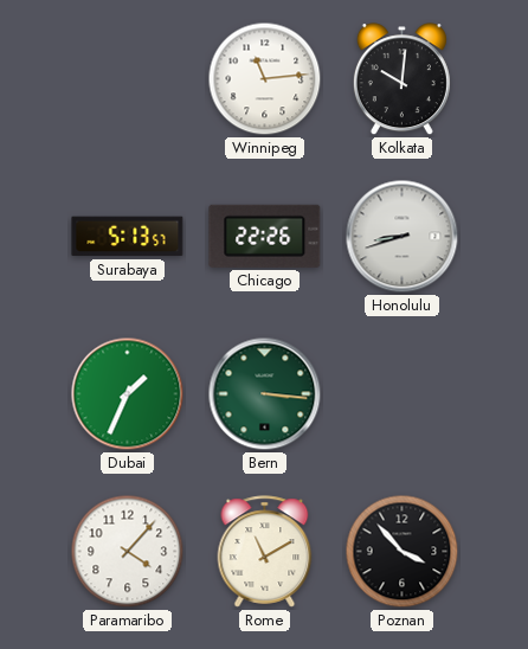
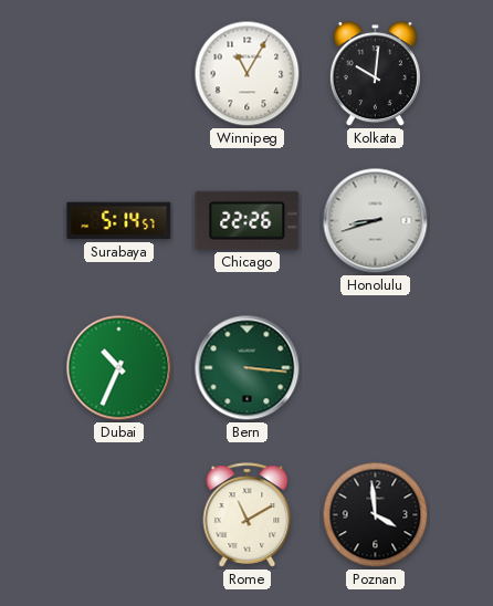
Winnipeg: 11:14 -> 11:05
Surabaya: 5:13 -> 5:14
Dubai: 1:34 -> 10:34
Paramaribo: 4:07 -> none
Poznan: 3:53 -> 3:59
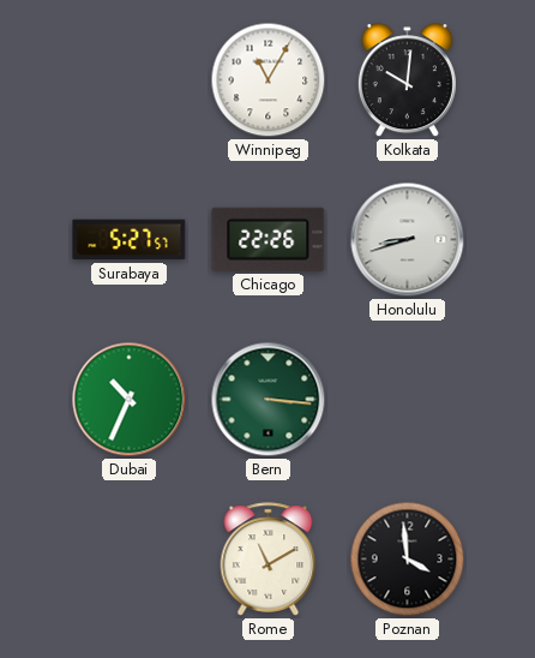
Surabaya: 5:14 -> 5:27
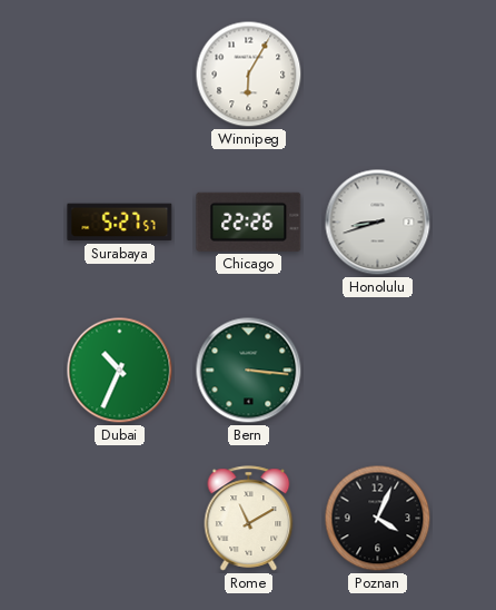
Winnipeg: 11:05 -> 6:05
Kolkata: 10:01 -> none
Poznan: 3:59 -> 4:04
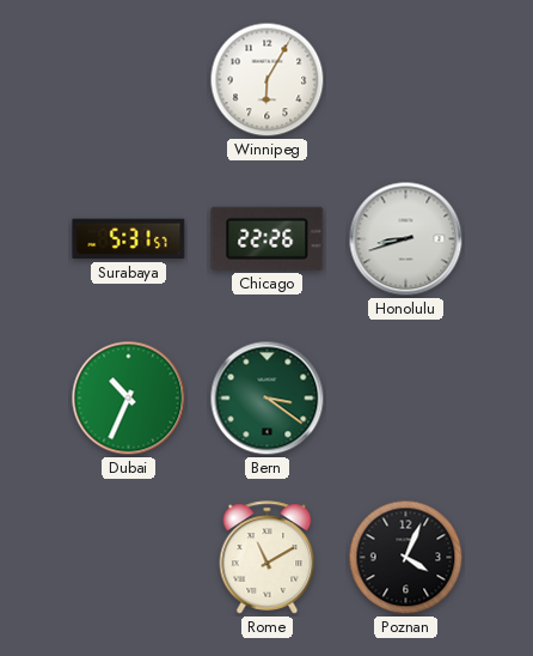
Surabaya: 5:27 -> 5:31
Bern: 3:16 -> 3:21
